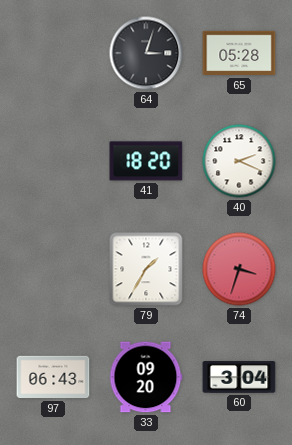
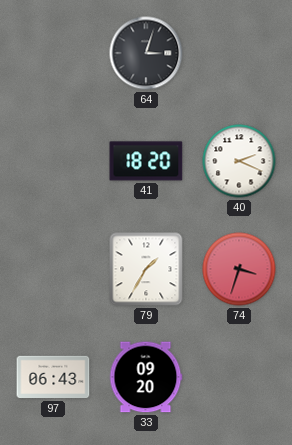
65: 05:28 -> none
60: 3:04 -> none
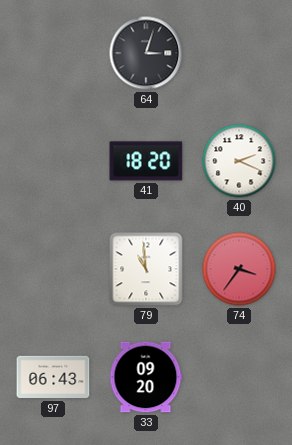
79: 1:35 -> 10:59
74: 3:33 -> 3:36
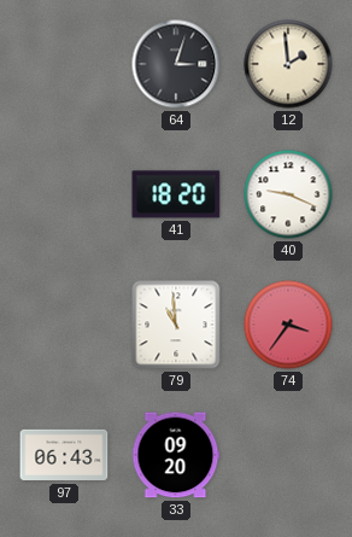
12: none -> 1:59
40: 2:19 -> 9:19
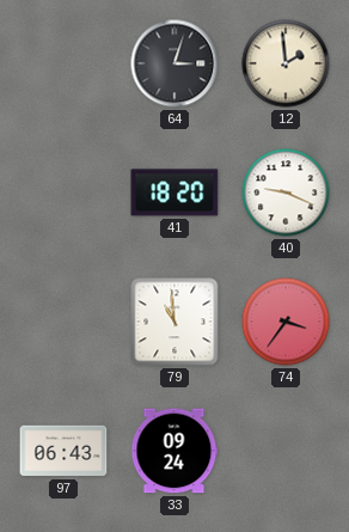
33: 09:20 -> 09:24
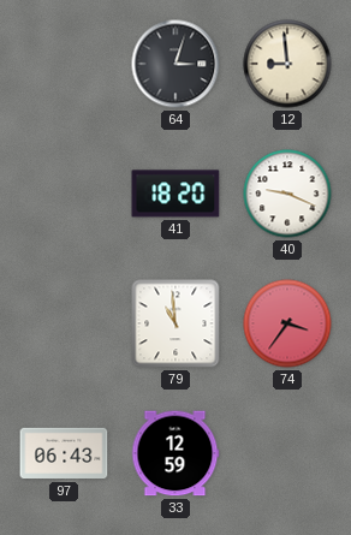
12: 1:59 -> 8:59
33: 09:24 -> 12:59
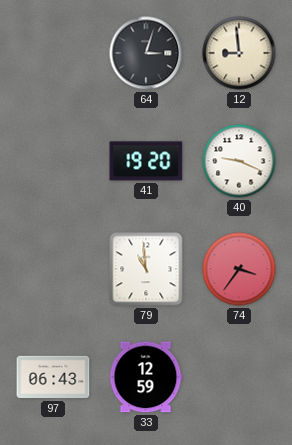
41: 18:20 -> 19:20
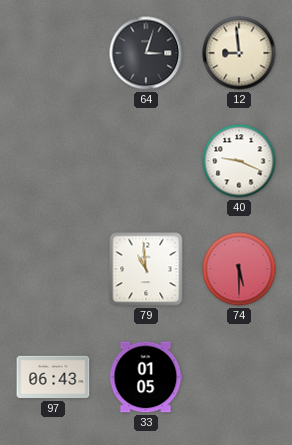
41: 19:20 -> none
74: 3:36 -> 5:30
33: 12:59 -> 01:05
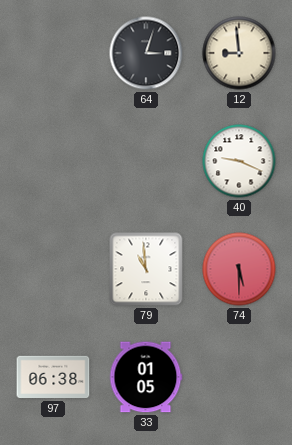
97: 06:43 -> 06:38
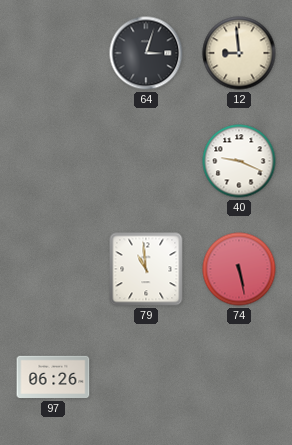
74: 5:30 -> 5:28
97: 06:38 -> 06:26
33: 01:05 -> none
